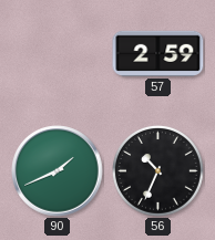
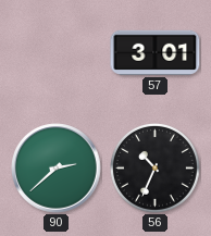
57: 2:59 -> 3:01
90: 1:41 -> 2:38
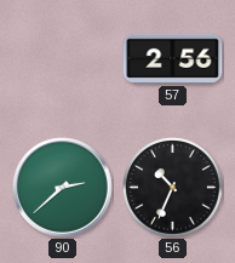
57: 3:01 -> 2:56
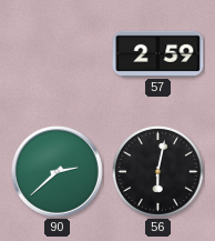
57: 2:56 -> 2:59
56: 10:34 -> 6:02
